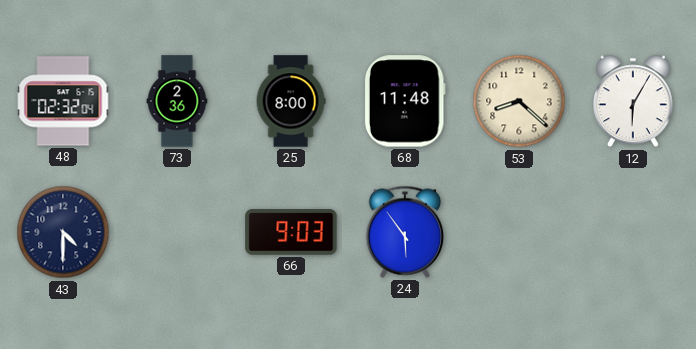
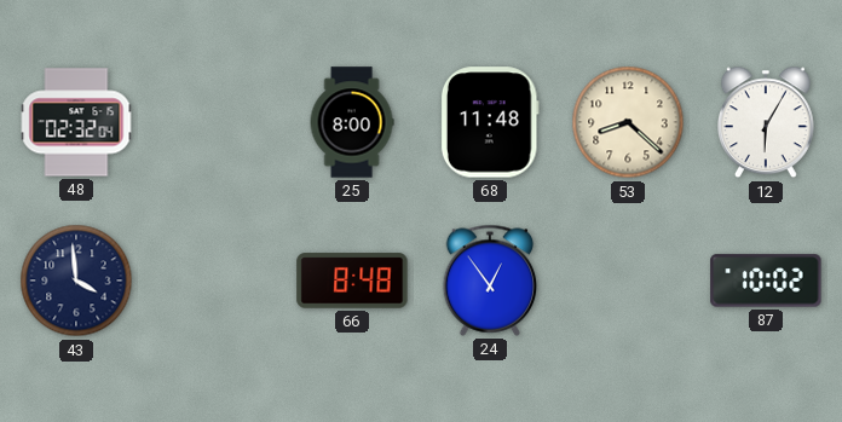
73: 2:36 -> none
43: 4:30 -> 3:59
66: 9:03 -> 8:48
24: 5:54 -> 12:54
87: none -> 10:02
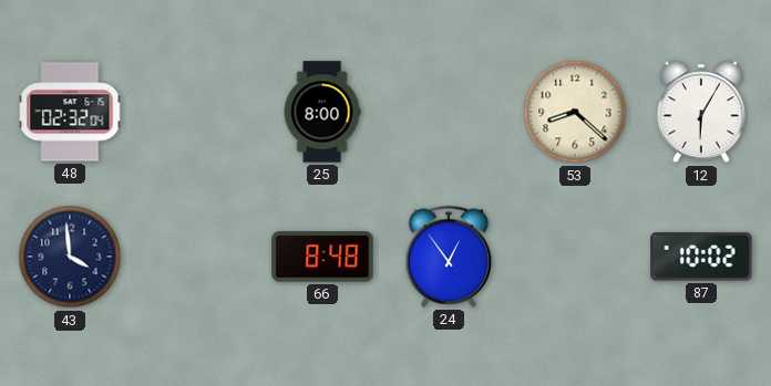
68: 11:48 -> none
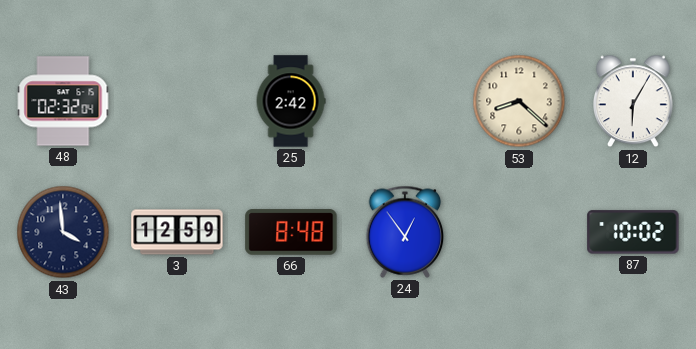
25: 8:00 -> 2:42
3: none -> 12:59
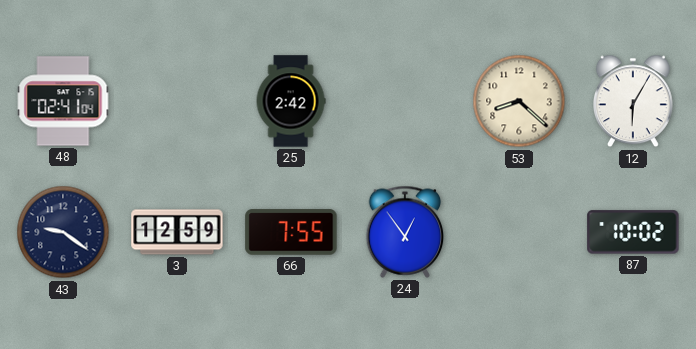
48: 02:32 -> 02:41
43: 3:59 -> 9:21
66: 8:48 -> 7:55
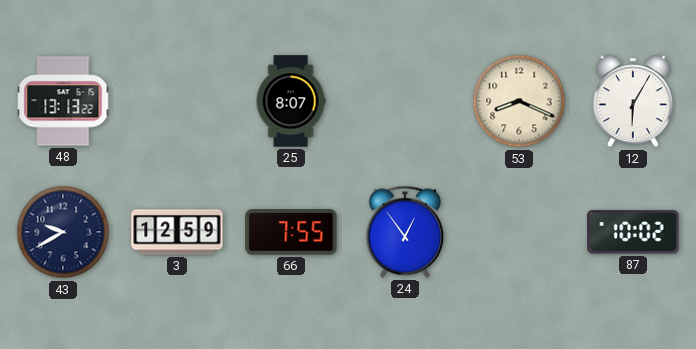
48: 02:41 -> 13:13
25: 2:42 -> 8:07
53: 8:22 -> 8:19
43: 9:21 -> 9:40
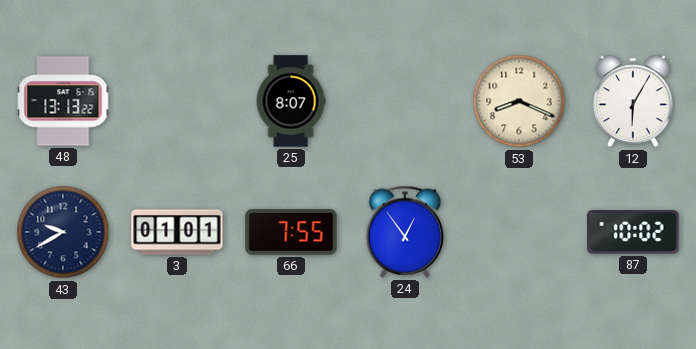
3: 12:59 -> 01:01
